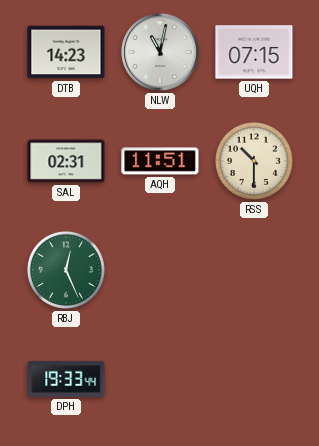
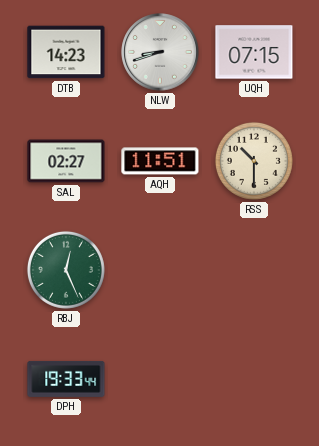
NLW: 11:02 -> 8:42
SAL: 02:31 -> 02:27
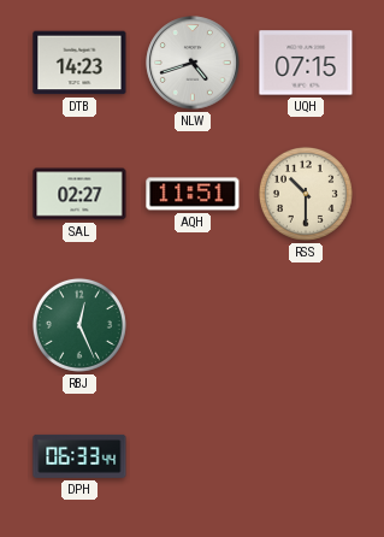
NLW: 8:42 -> 4:42
DPH: 19:33 -> 06:33
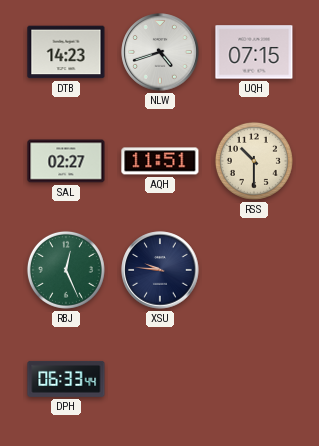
XSU: none -> 9:46
